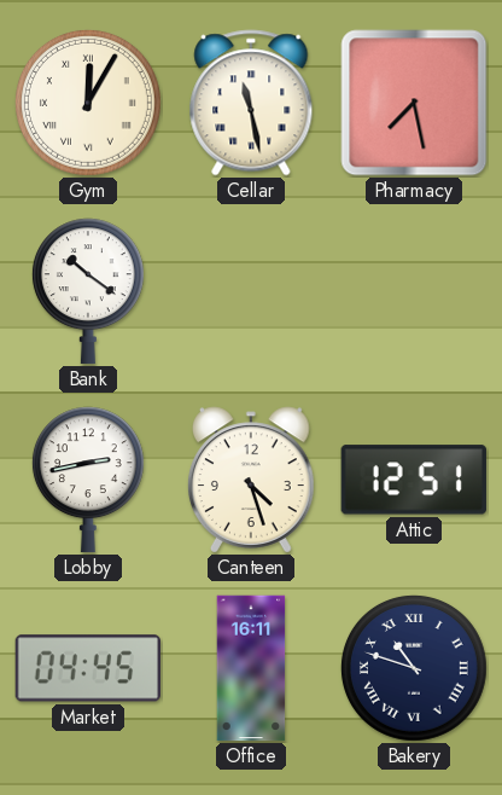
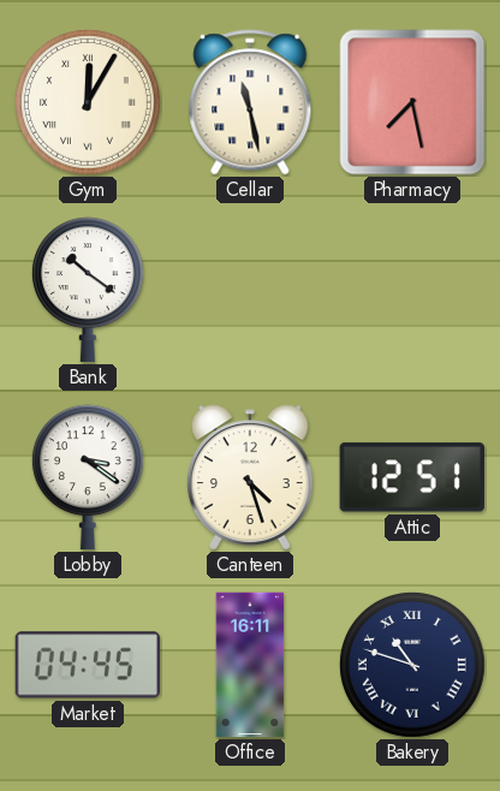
Lobby: 2:43 -> 3:21
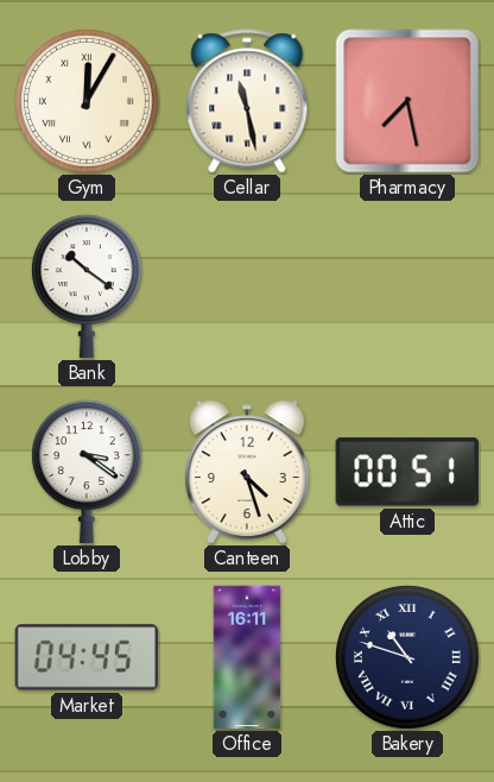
Attic: 12:51 -> 00:51
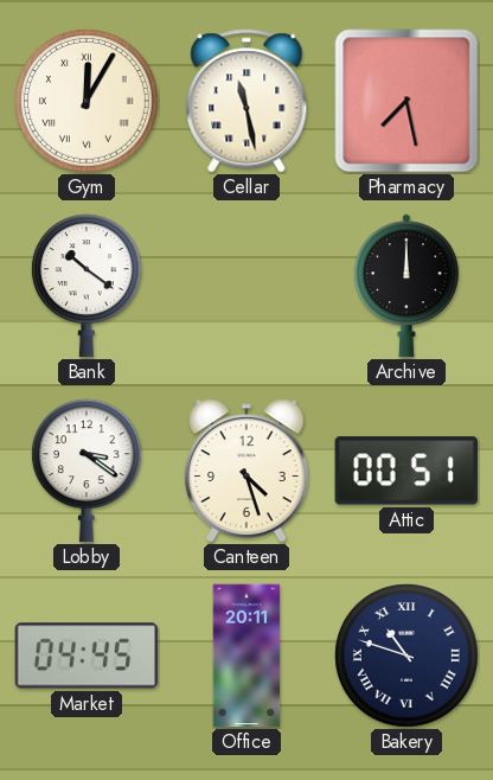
Archive: none -> 12:00
Office: 16:11 -> 20:11
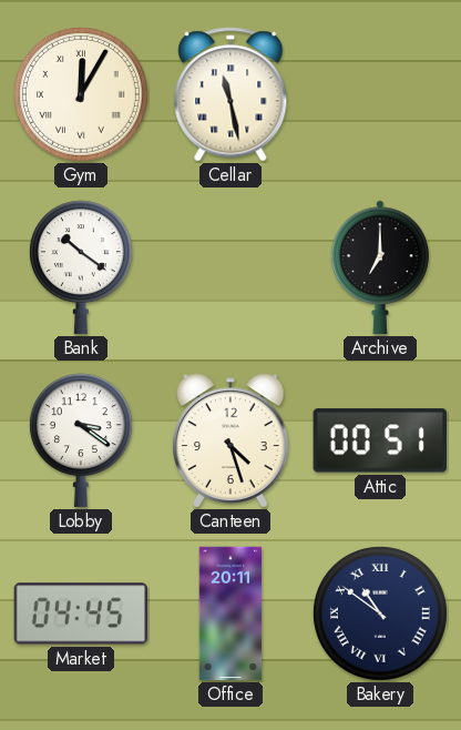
Pharmacy: 7:28 -> none
Archive: 12:00 -> 7:00
Bakery: 10:48 -> 10:51
